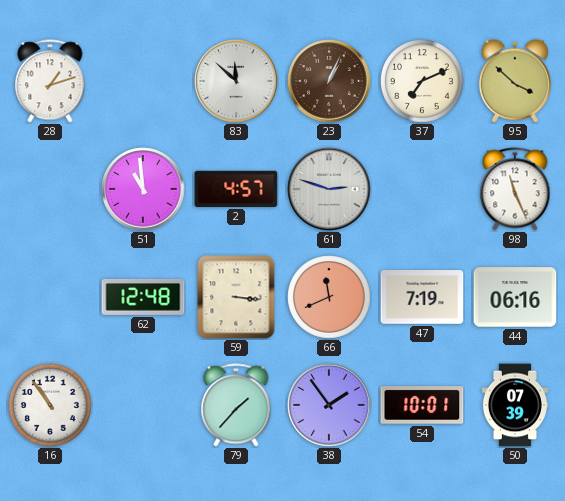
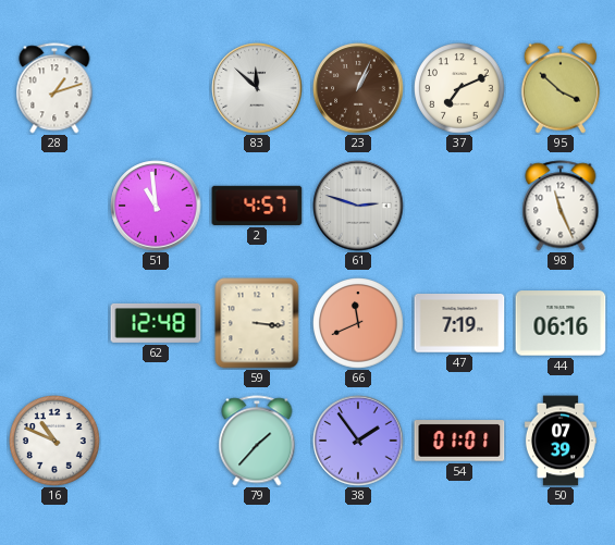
16: 10:54 -> 10:49
54: 10:01 -> 01:01
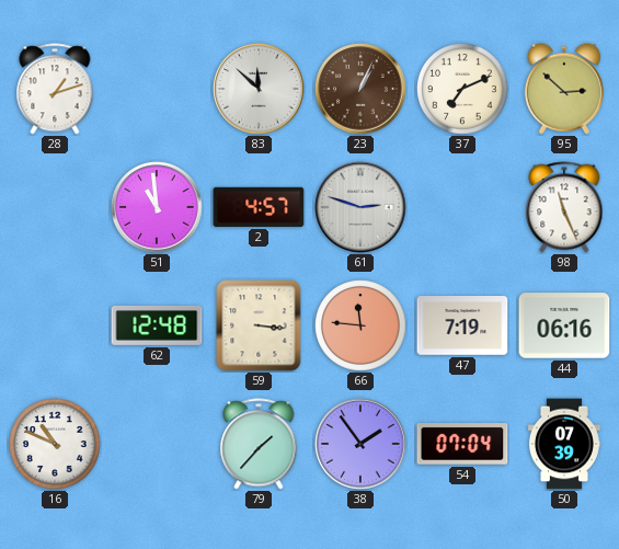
95: 3:52 -> 2:52
66: 11:41 -> 11:46
54: 01:01 -> 07:04
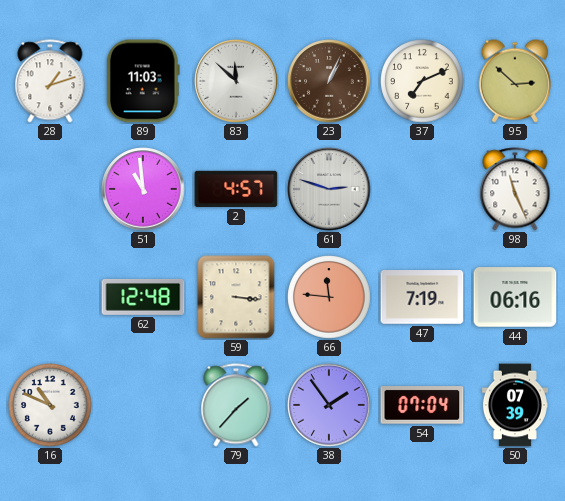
89: none -> 11:03
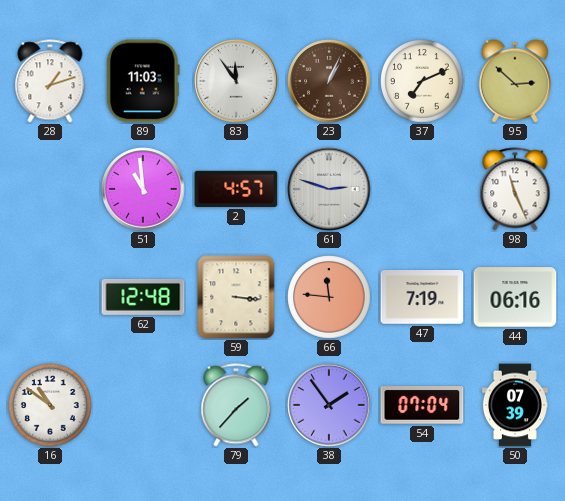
83: 11:52 -> 11:54
16: 10:49 -> 10:51
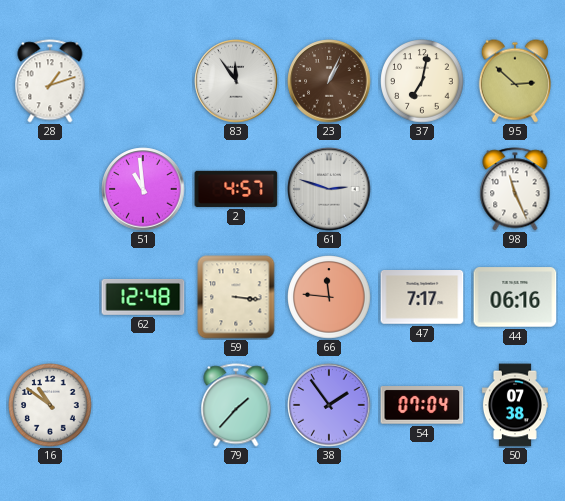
89: 11:03 -> none
37: 7:11 -> 7:02
47: 7:19 -> 7:17
50: 07:39 -> 07:38
